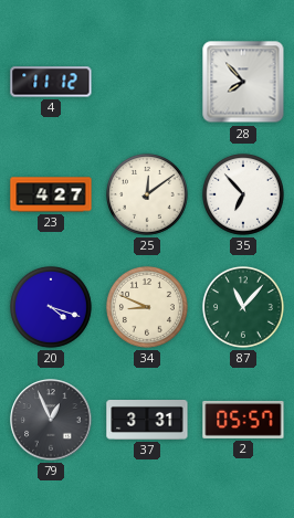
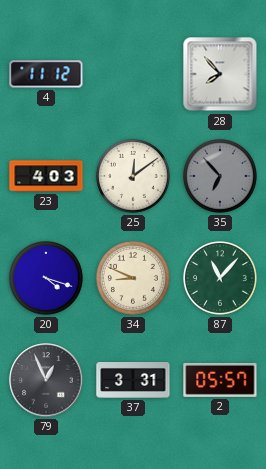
23: 4:27 -> 4:03
35 dial: white -> grey
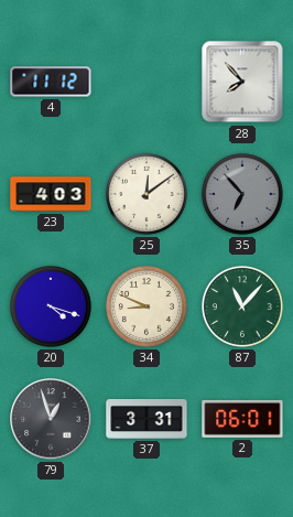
79: 12:56 -> 12:57
2: 05:57 -> 06:01
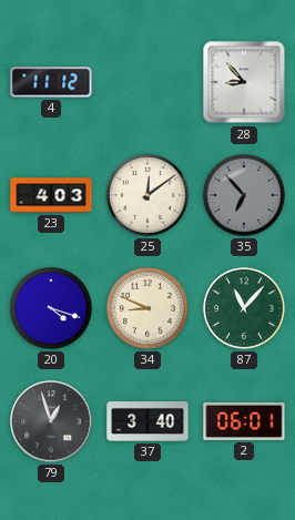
28: 7:53 -> 8:53
37: 3:31 -> 3:40
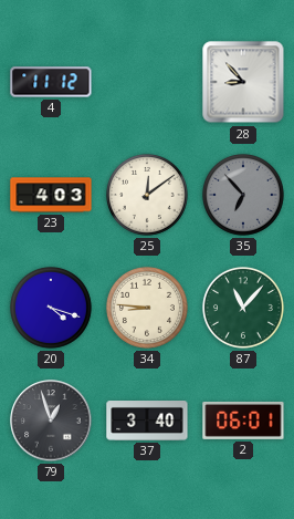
34: 8:49 -> 8:46
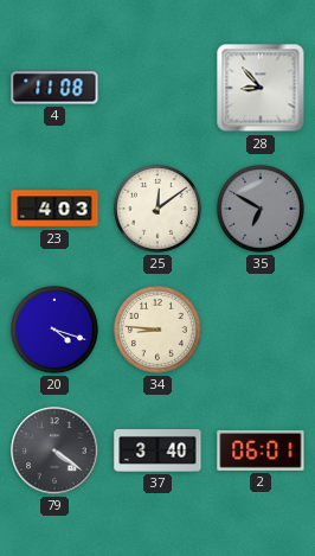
4: 11:12 -> 11:08
35: 6:53 -> 6:50
87: 11:07 -> none
79: 12:57 -> 4:21
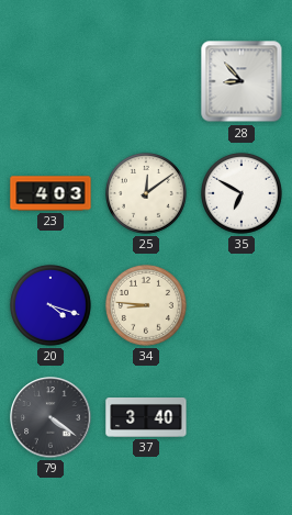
4: 11:08 -> none
35 dial: grey -> white
2: 06:01 -> none
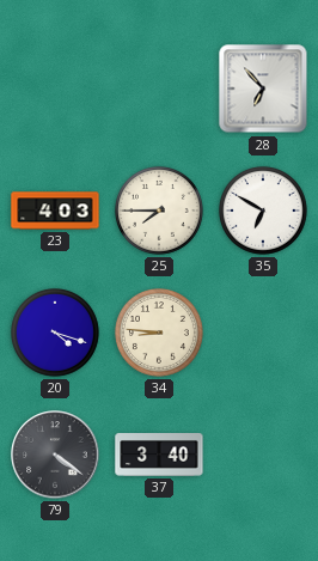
28: 8:53 -> 6:53
25: 12:09 -> 7:45
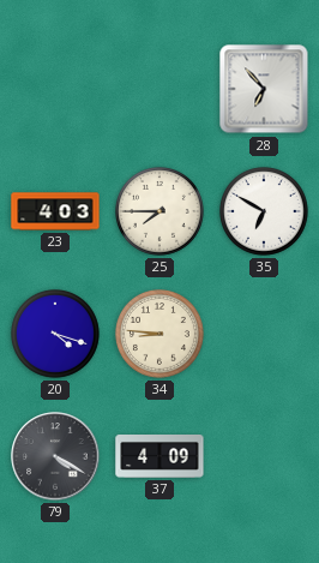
79: 4:21 -> 4:20
37: 3:40 -> 4:09
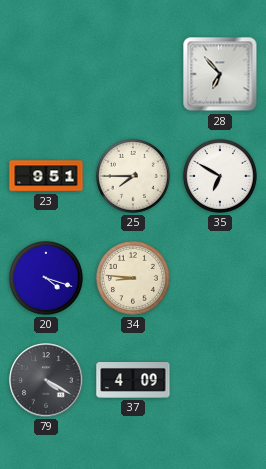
23: 4:03 -> 9:51
